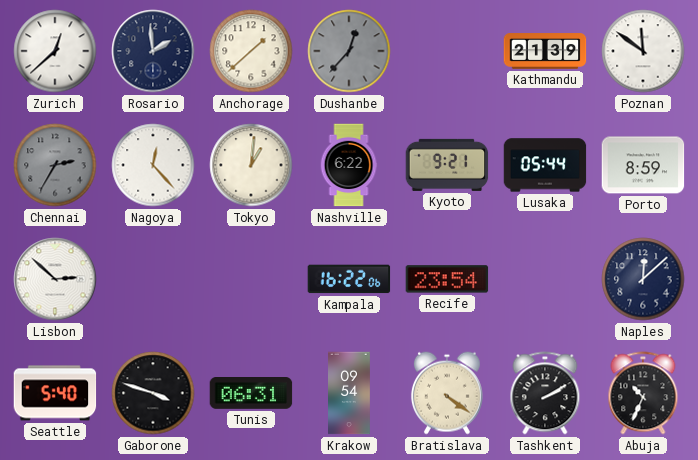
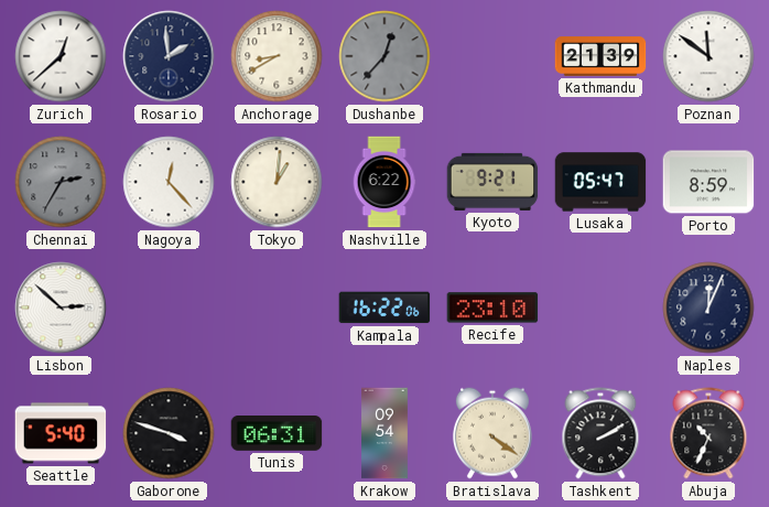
Anchorage: 1:38 -> 8:40
Lusaka: 05:44 -> 05:47
Recife: 23:54 -> 23:10
Naples: 12:08 -> 12:04
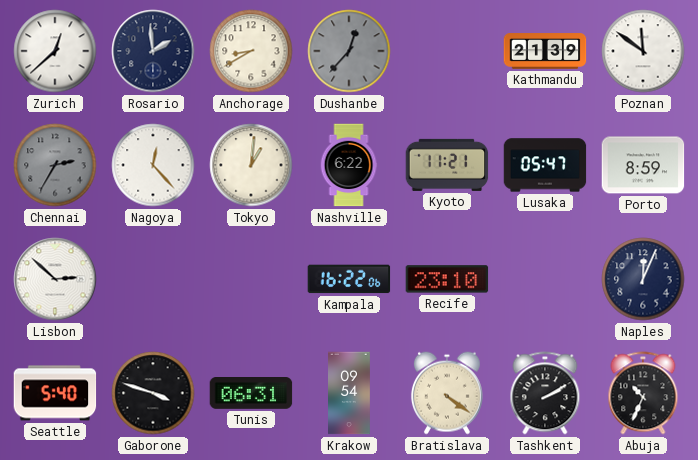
Kyoto: 9:21 -> 11:21
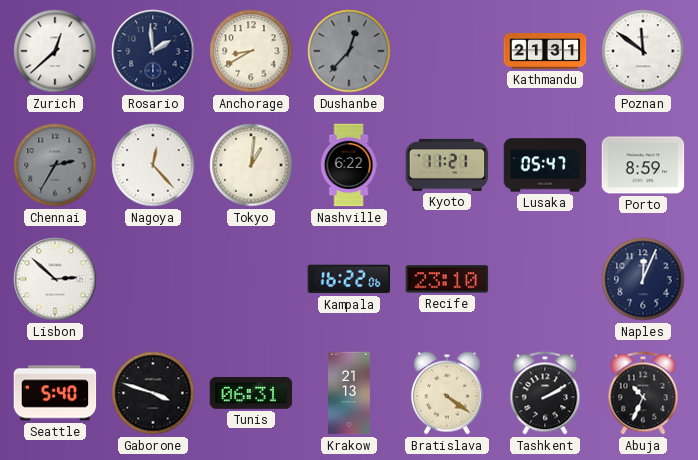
Kathmandu: 21:39 -> 21:31
Krakow: 09:54 -> 21:13
